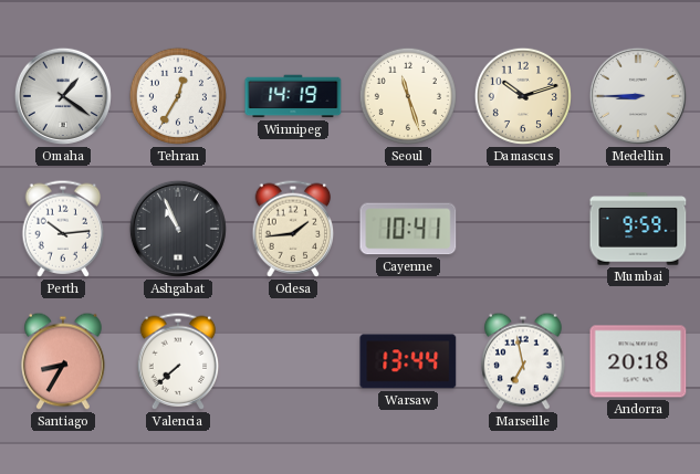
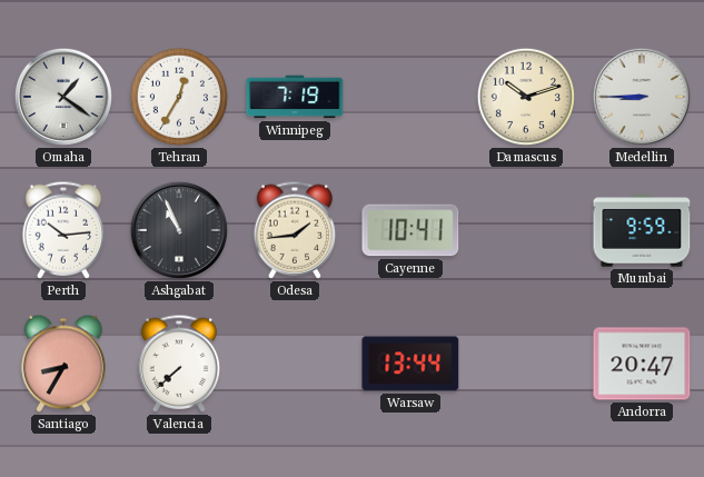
Winnipeg: 14:19 -> 7:19
Seoul: 11:27 -> none
Marseille: 6:58 -> none
Andorra: 20:18 -> 20:47
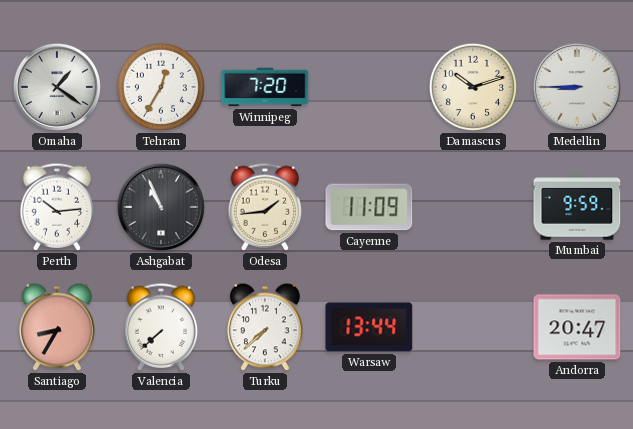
Winnipeg: 7:19 -> 7:20
Cayenne: 10:41 -> 11:09
Turku: none -> 7:38
